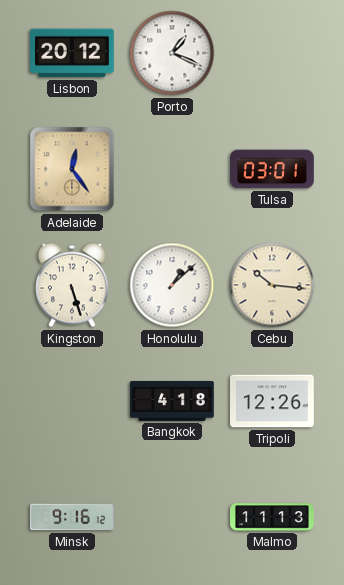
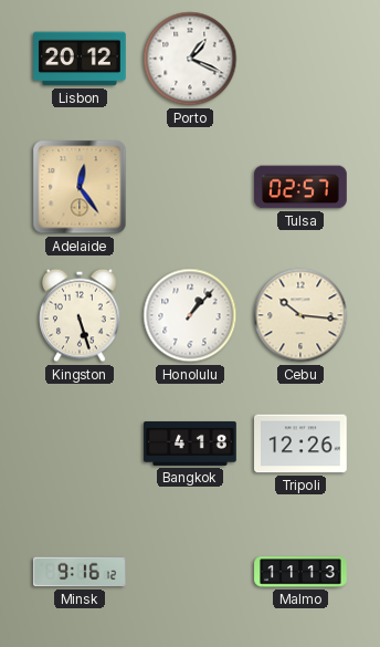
Tulsa: 03:01 -> 02:57
Honolulu: 1:08 -> 1:07
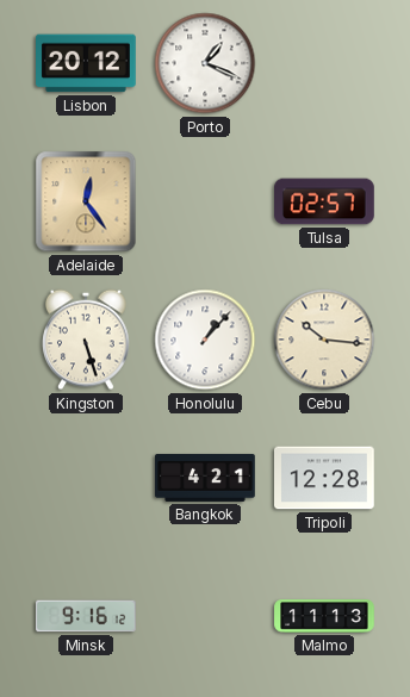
Bangkok: 4:18 -> 4:21
Tripoli: 12:26 -> 12:28
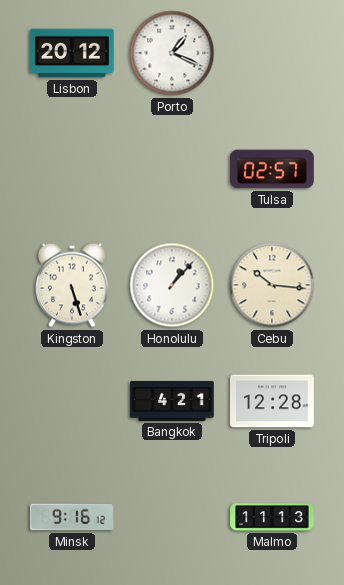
Adelaide: 12:24 -> none
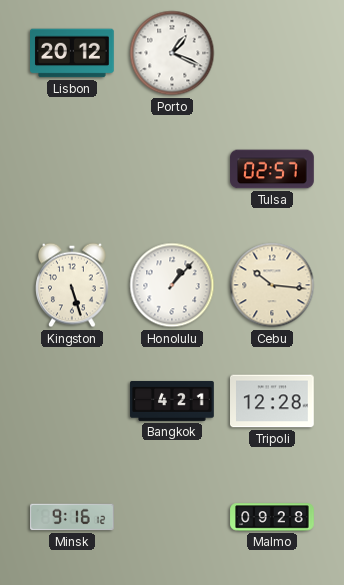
Malmo: 11:13 -> 09:28
